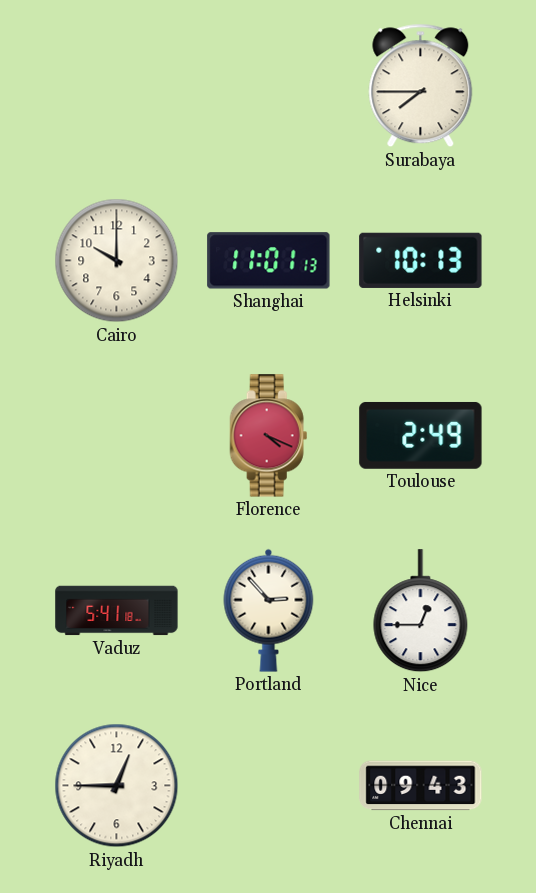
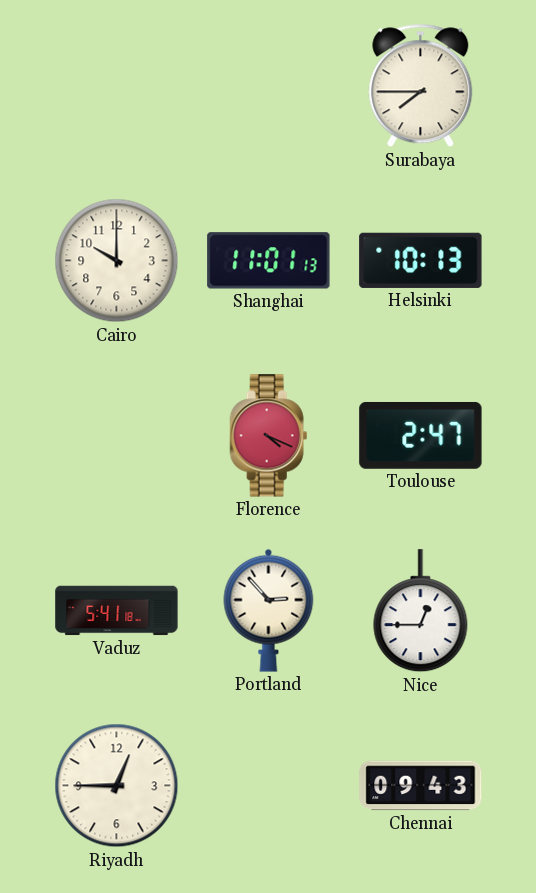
Toulouse: 2:49 -> 2:47
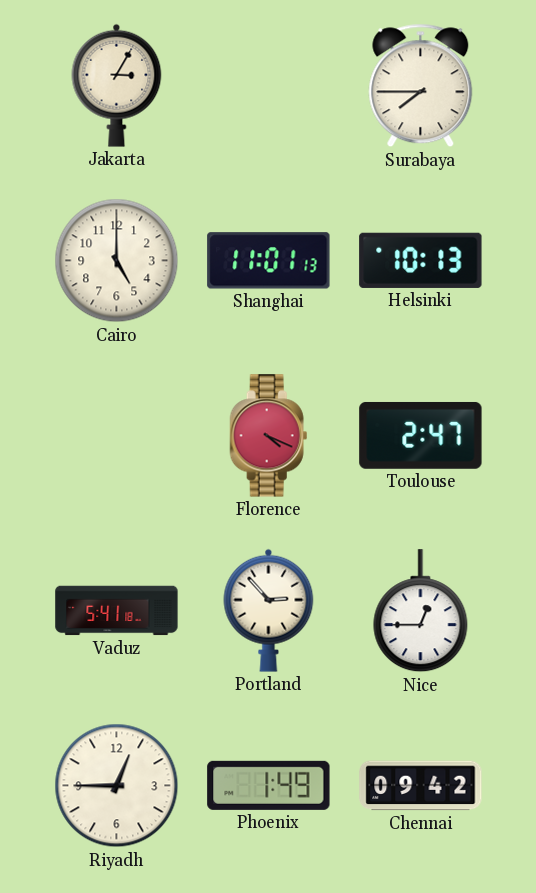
Jakarta: none -> 3:05
Cairo: 10:00 -> 5:00
Phoenix: none -> 1:49
Chennai: 09:43 -> 09:42
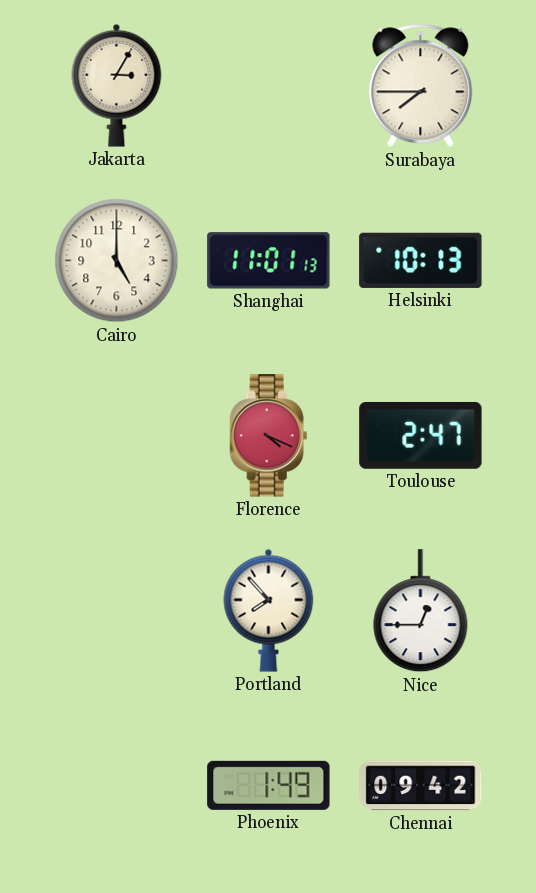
Vaduz: 5:41 -> none
Portland: 2:53 -> 7:53
Riyadh: 12:45 -> none
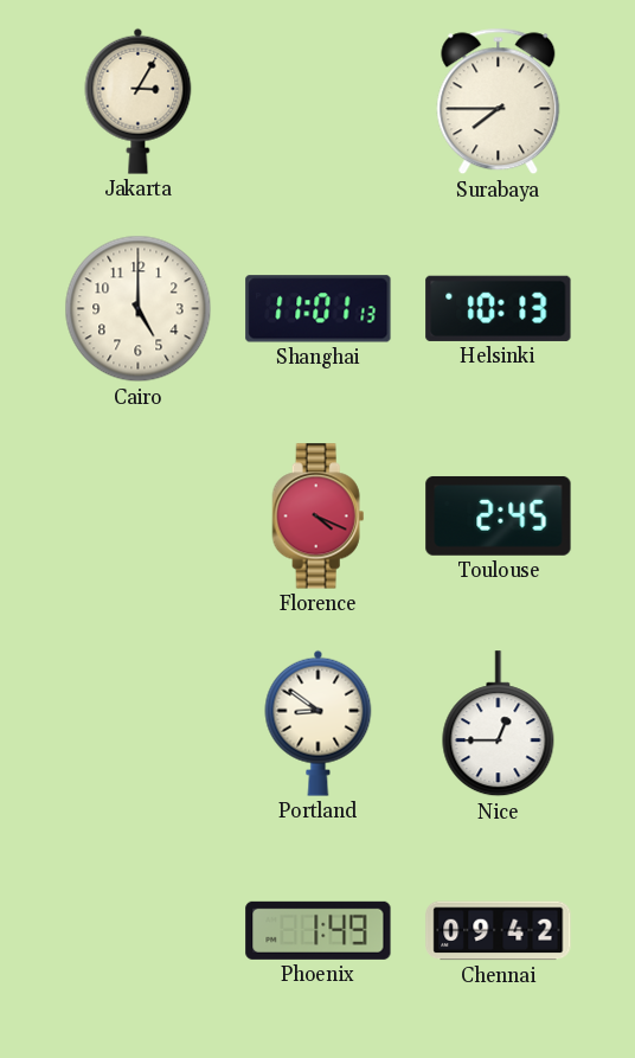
Toulouse: 2:47 -> 2:45
Portland: 7:53 -> 8:51
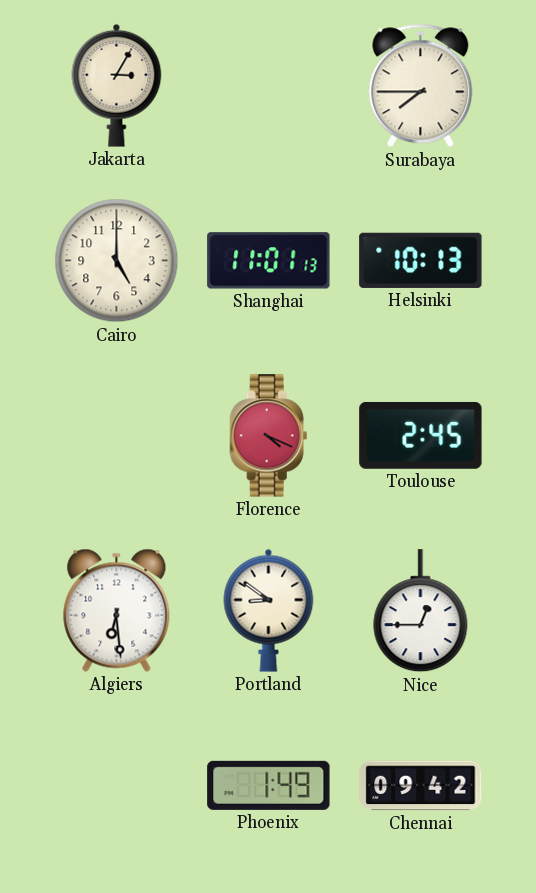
Algiers: none -> 6:29
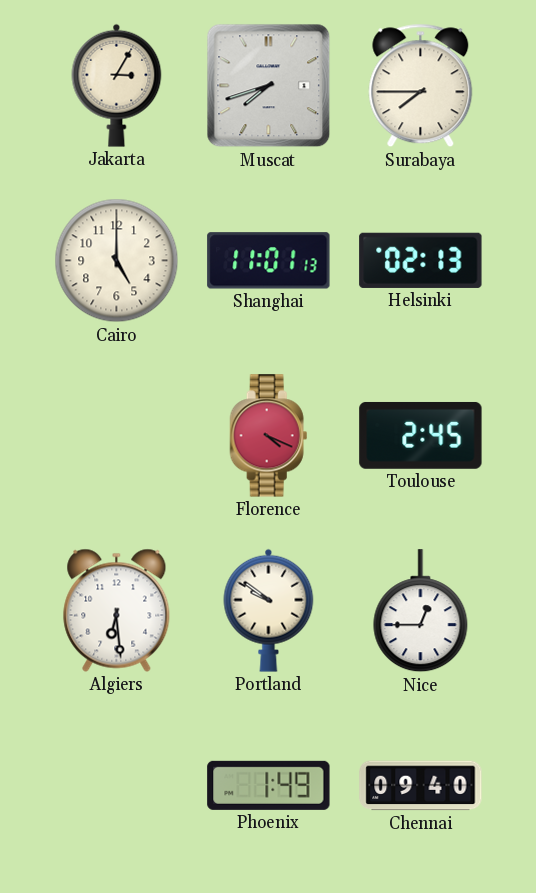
Muscat: none -> 7:42
Helsinki: 10:13 -> 02:13
Portland: 8:51 -> 9:51
Chennai: 09:42 -> 09:40
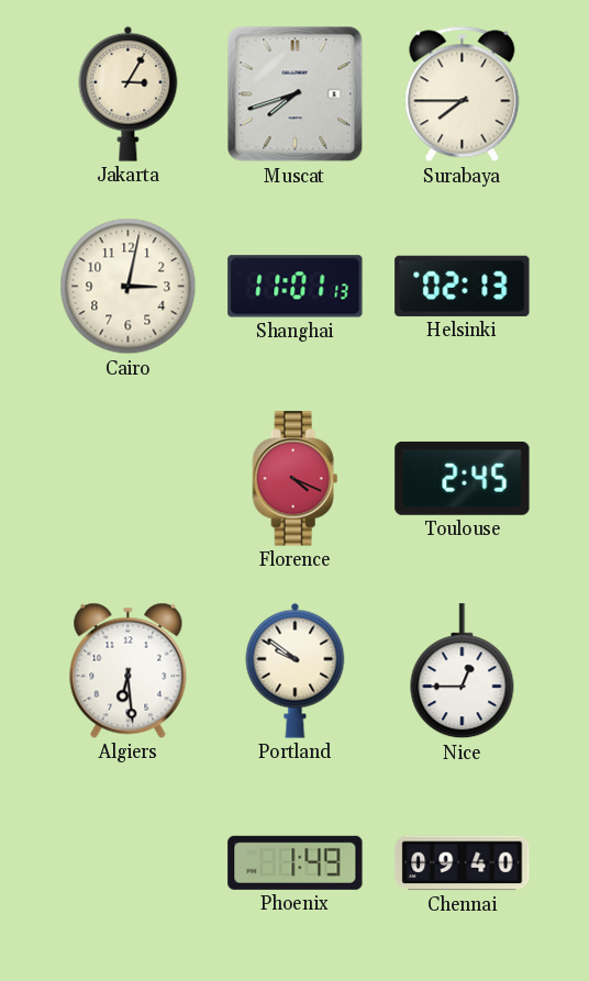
Cairo: 5:00 -> 3:02
